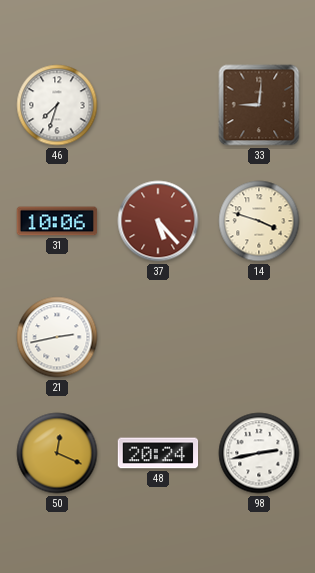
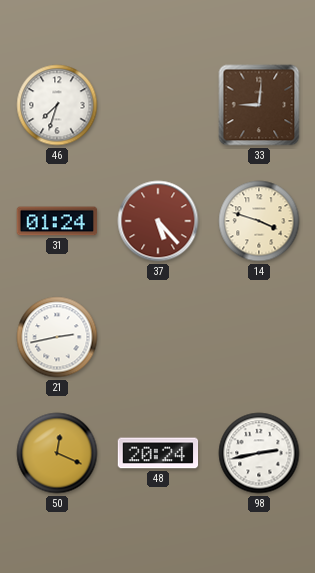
31: 10:06 -> 01:24
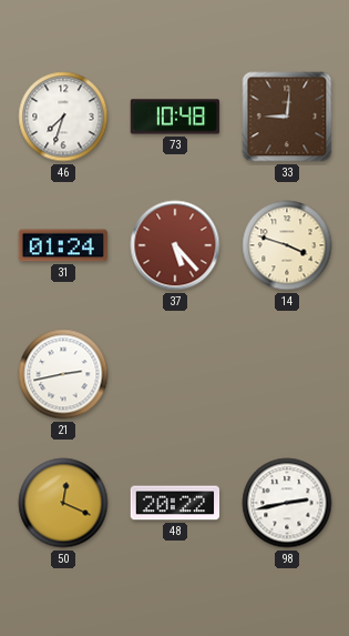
73: none -> 10:48
48: 20:24 -> 20:22
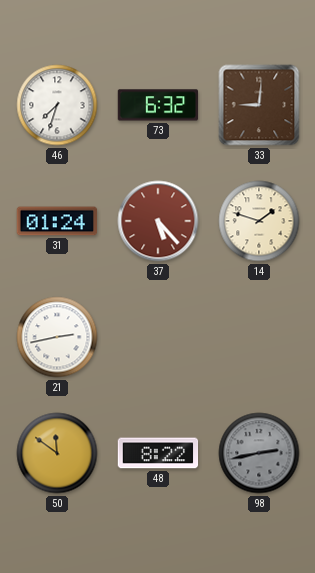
73: 10:48 -> 6:32
14: 3:48 -> 1:48
50: 12:19 -> 11:51
48: 20:22 -> 8:22
98 dial: white -> grey
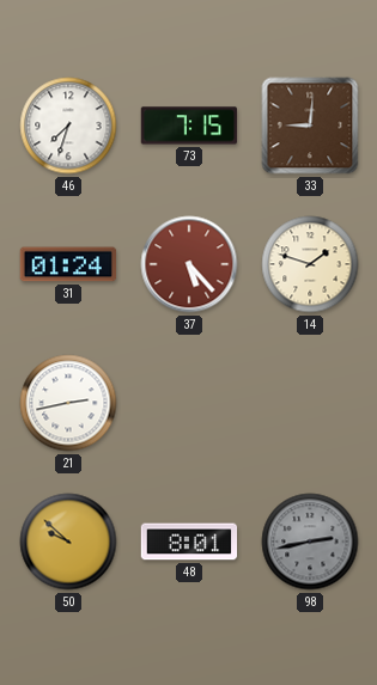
73: 6:32 -> 7:15
50: 11:51 -> 9:52
48: 8:22 -> 8:01
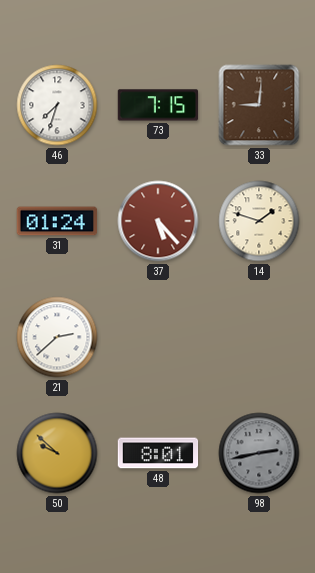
21: 2:43 -> 2:38
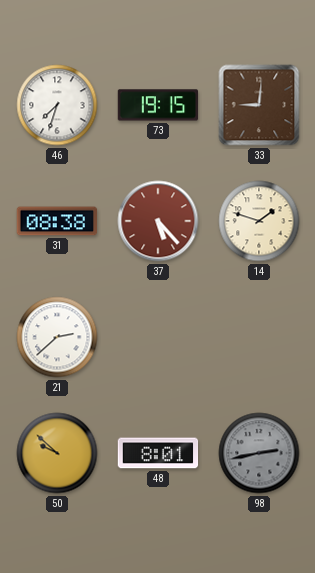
73: 7:15 -> 19:15
31: 01:24 -> 08:38
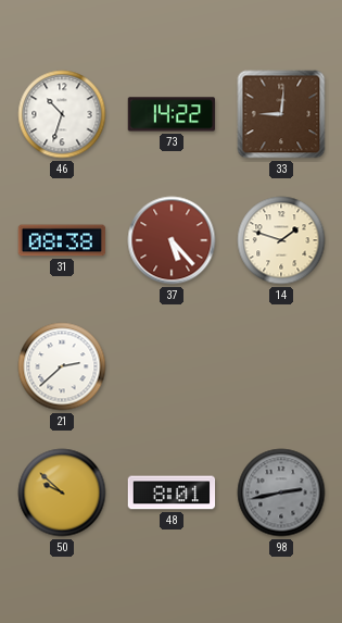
46: 7:33 -> 10:33
73: 19:15 -> 14:22
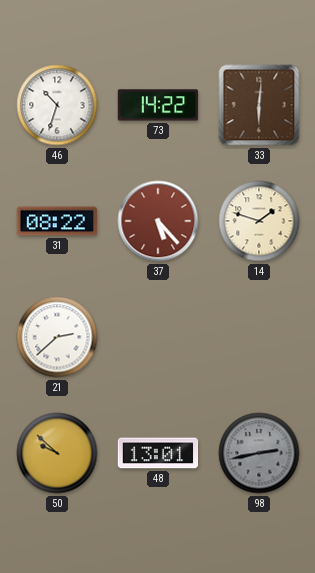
33: 9:01 -> 6:01
31: 08:38 -> 08:22
48: 8:01 -> 13:01
